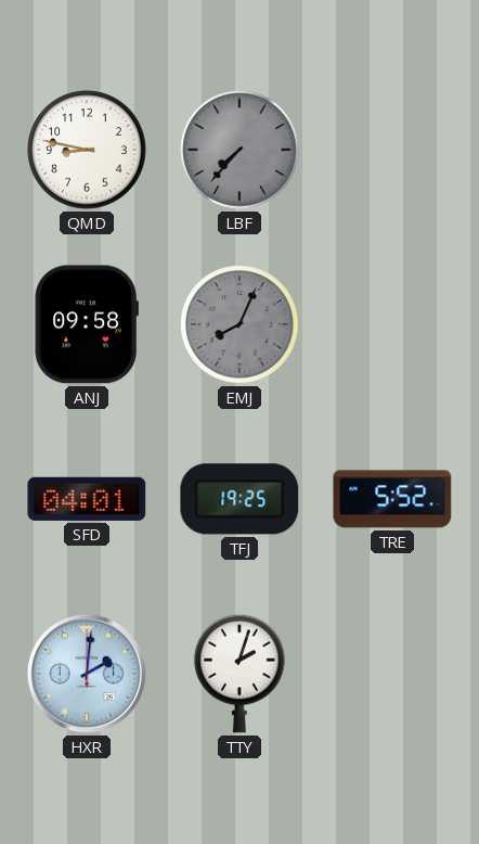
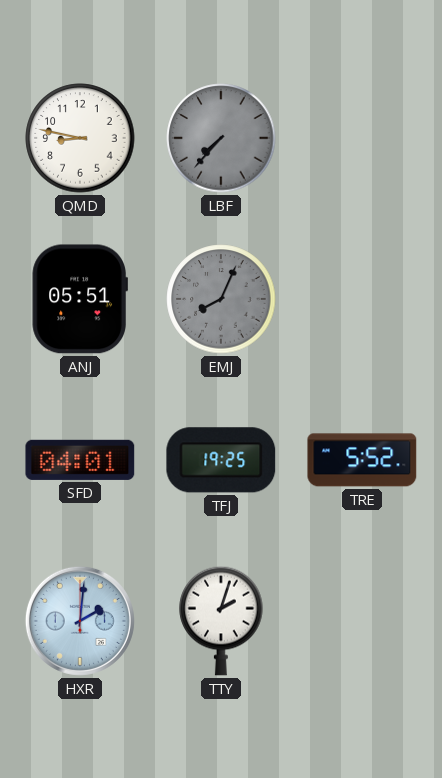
ANJ: 09:58 -> 05:51
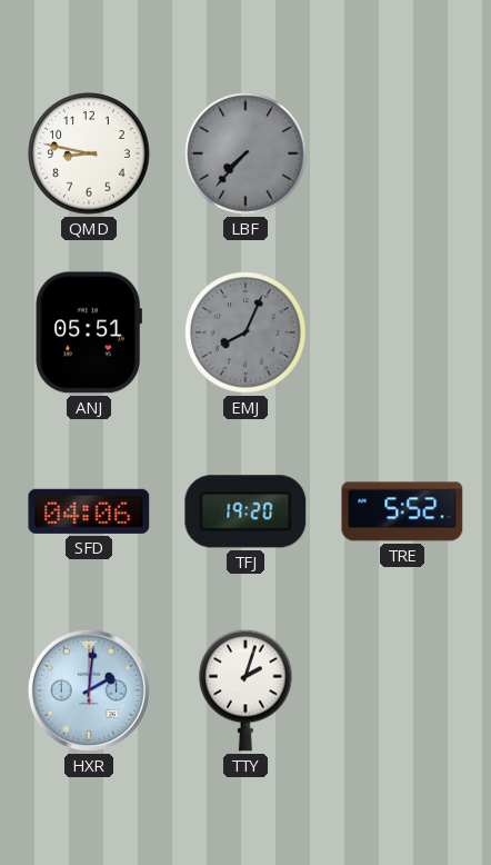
SFD: 04:01 -> 04:06
TFJ: 19:25 -> 19:20
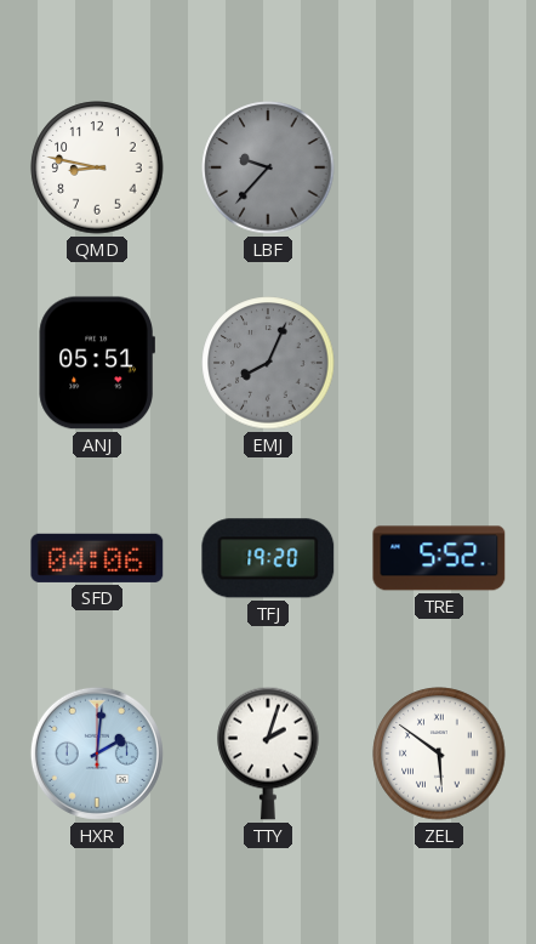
LBF: 7:37 -> 9:37
ZEL: none -> 5:51
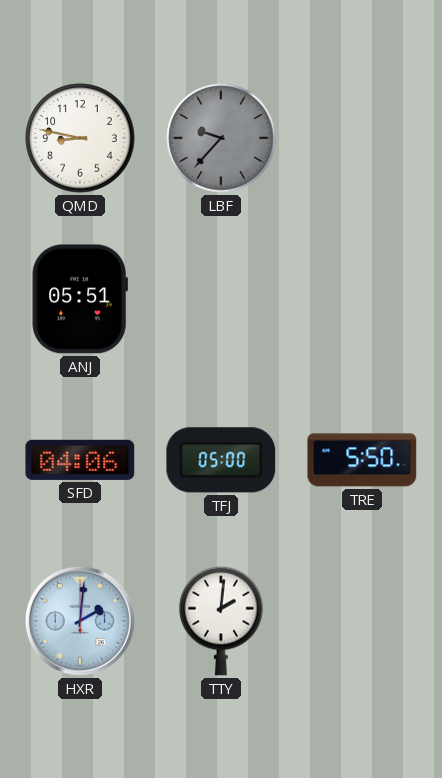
EMJ: 8:04 -> none
TFJ: 19:20 -> 05:00
TRE: 5:52 -> 5:50
TTY: 2:03 -> 2:01
ZEL: 5:51 -> none
